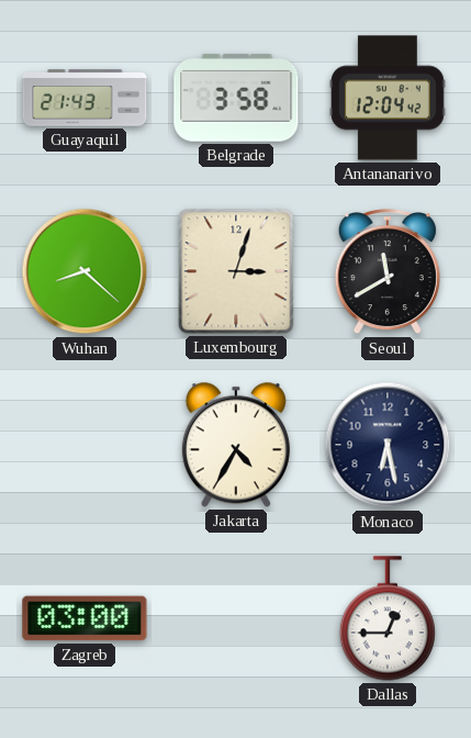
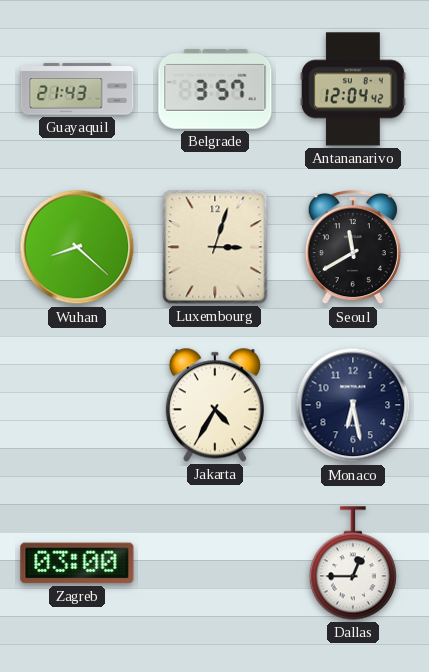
Belgrade: 3:58 -> 3:57
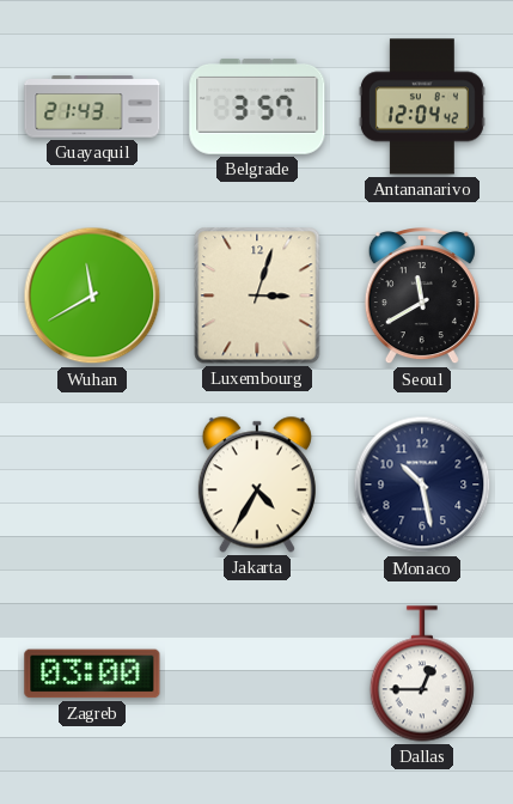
Wuhan: 8:22 -> 11:40
Monaco: 6:28 -> 10:28
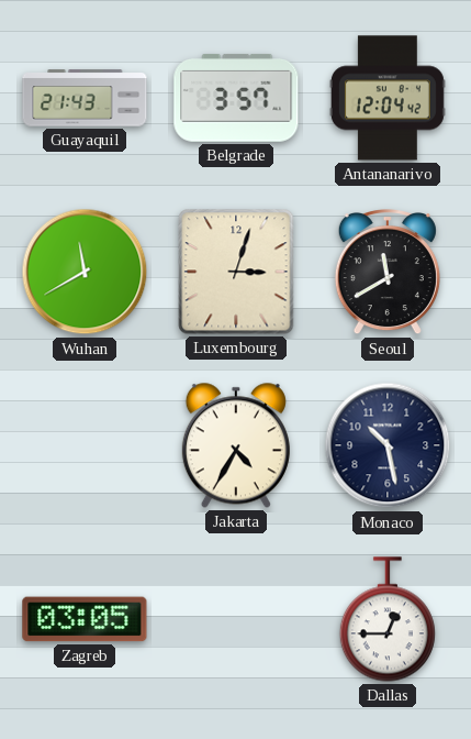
Zagreb: 03:00 -> 03:05
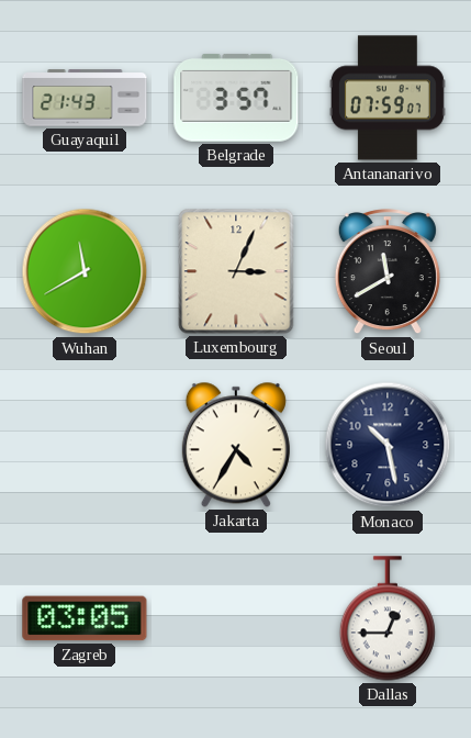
Antananarivo: 12:04 -> 07:59
Luxembourg: 3:03 -> 3:04
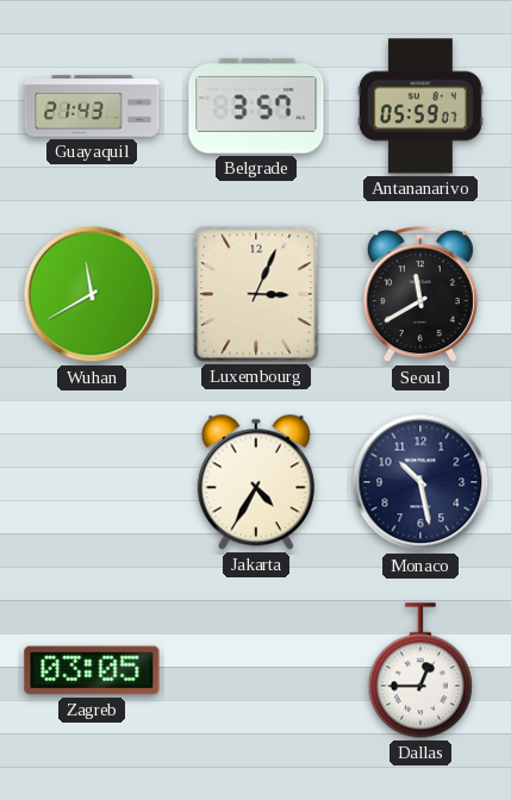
Antananarivo: 07:59 -> 05:59
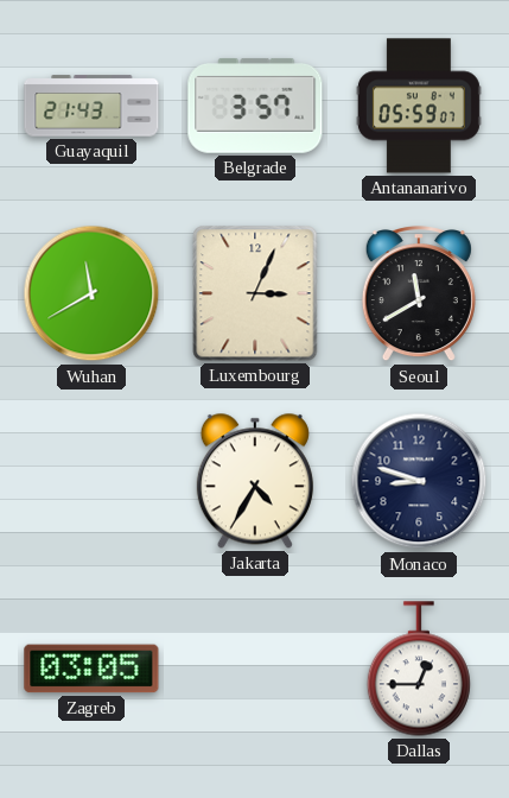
Monaco: 10:28 -> 8:48
